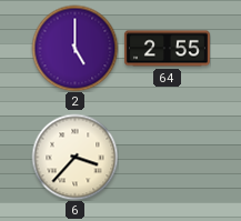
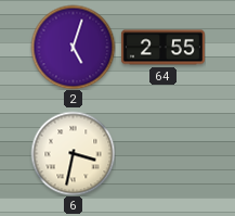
2: 5:00 -> 5:03
6: 3:37 -> 3:32
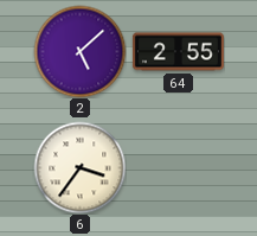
2: 5:03 -> 5:08
6: 3:32 -> 3:36
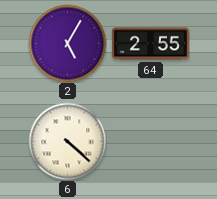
2: 5:08 -> 5:05
6: 3:36 -> 4:22
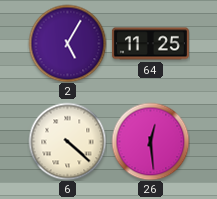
64: 2:55 -> 11:25
26: none -> 12:29
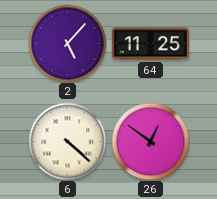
2: 5:05 -> 5:07
26: 12:29 -> 12:51
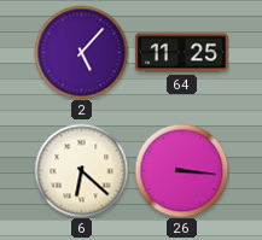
6: 4:22 -> 6:22
26: 12:51 -> 3:16
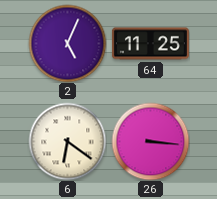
2: 5:07 -> 5:04
6: 6:22 -> 6:21
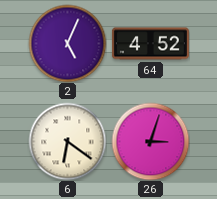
64: 11:25 -> 4:52
26: 3:16 -> 3:03
